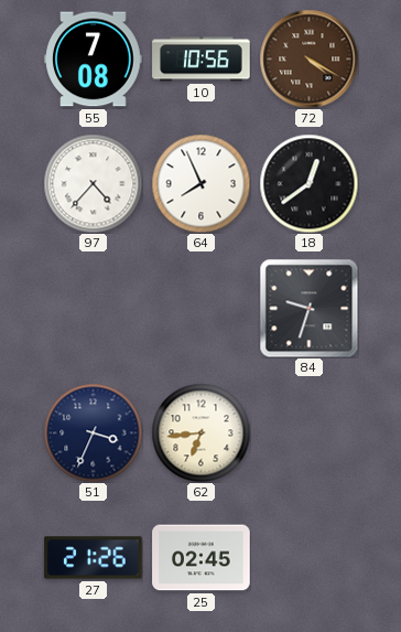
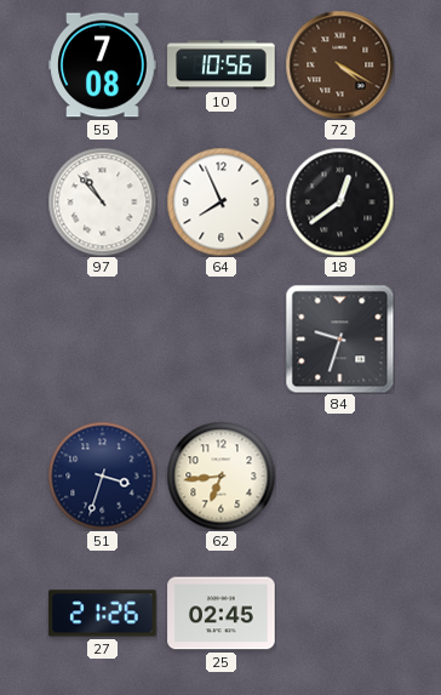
97: 4:37 -> 10:53
51: 3:34 -> 3:33
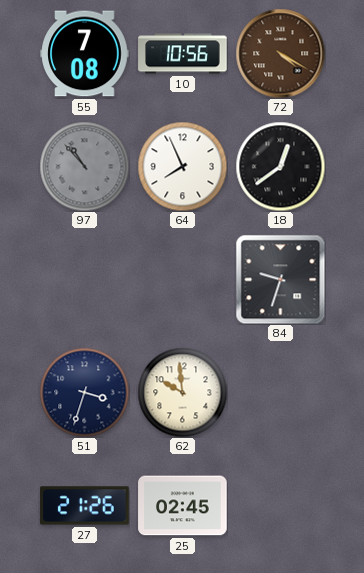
97 dial: white -> grey
62: 6:44 -> 9:59
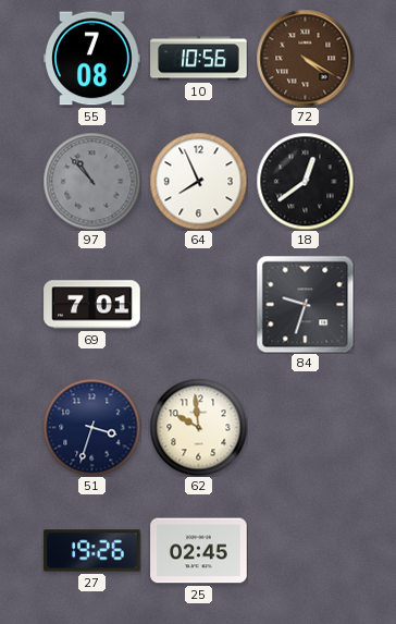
69: none -> 7:01
27: 21:26 -> 19:26
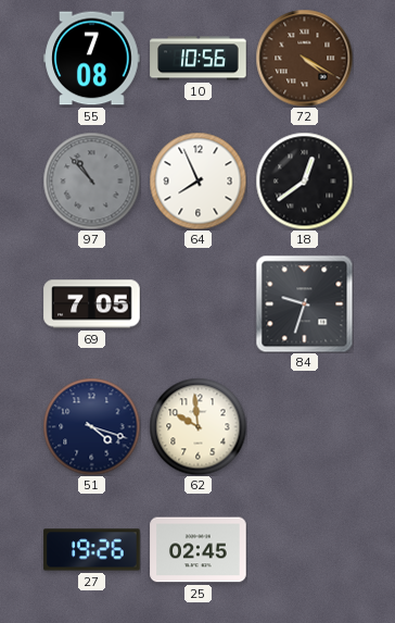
69: 7:01 -> 7:05
51: 3:33 -> 4:18
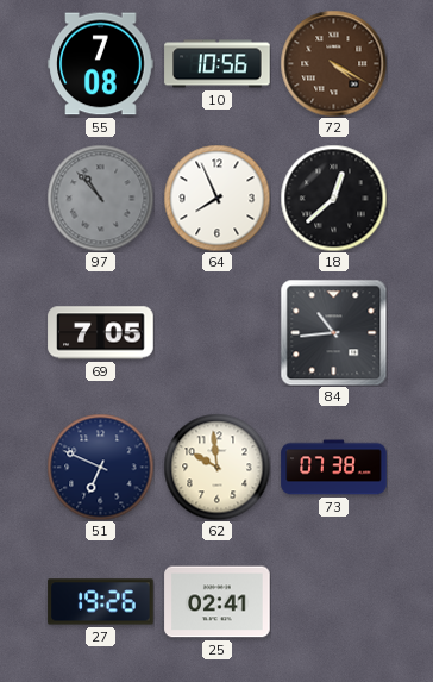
18: 12:39 -> 12:38
84: 9:33 -> 10:44
51: 4:18 -> 6:49
73: none -> 07:38
25: 02:45 -> 02:41
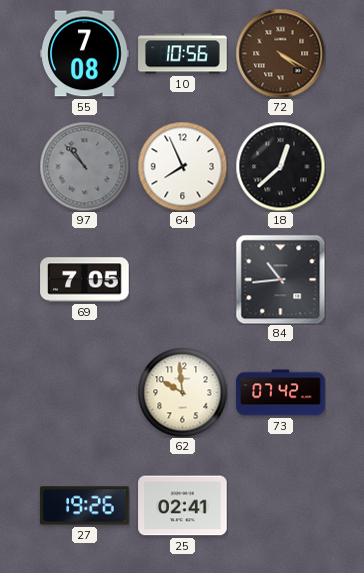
51: 6:49 -> none
73: 07:38 -> 07:42
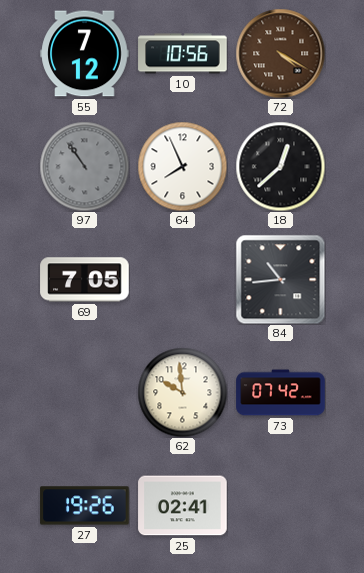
55: 7:08 -> 7:12
97: 10:53 -> 10:54
